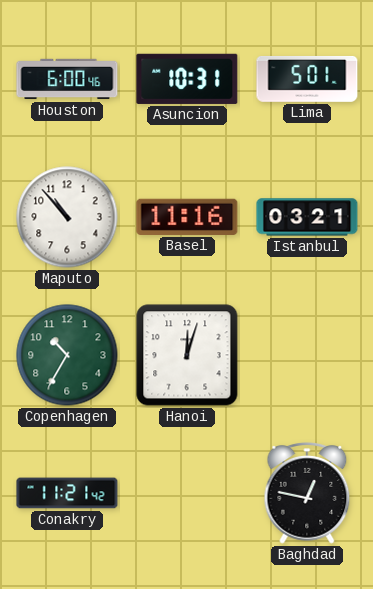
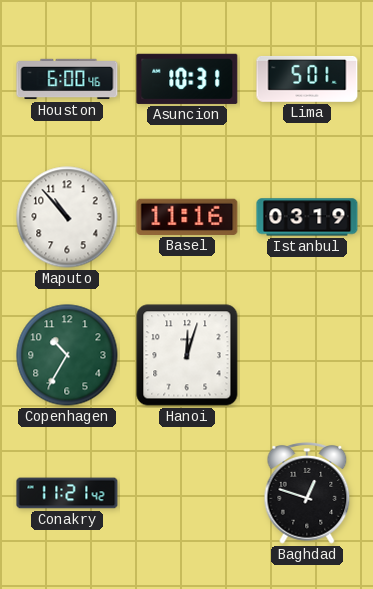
Istanbul: 03:21 -> 03:19
Baghdad: 12:47 -> 12:48
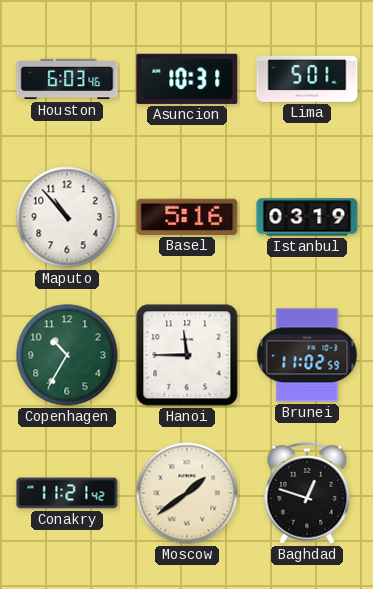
Houston: 6:00 -> 6:03
Basel: 11:16 -> 5:16
Hanoi: 12:03 -> 11:45
Brunei: none -> 11:02
Moscow: none -> 1:39
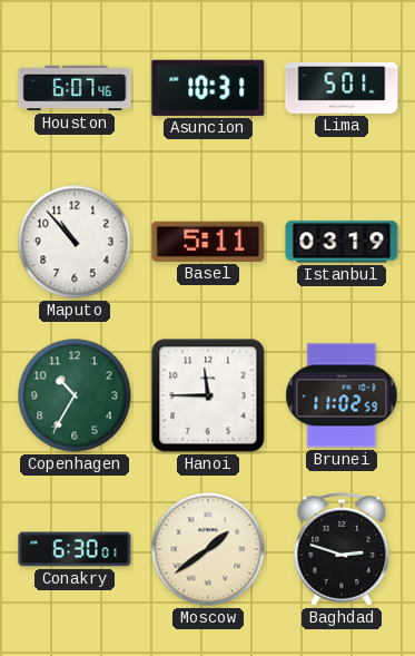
Houston: 6:03 -> 6:07
Basel: 5:16 -> 5:11
Conakry: 11:21 -> 6:30
Baghdad: 12:48 -> 2:48
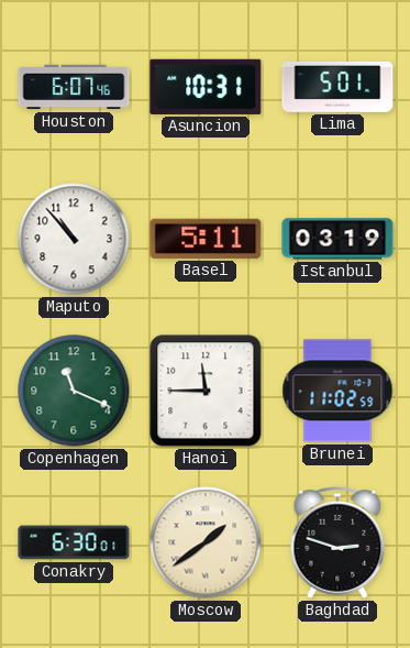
Copenhagen: 10:35 -> 11:19
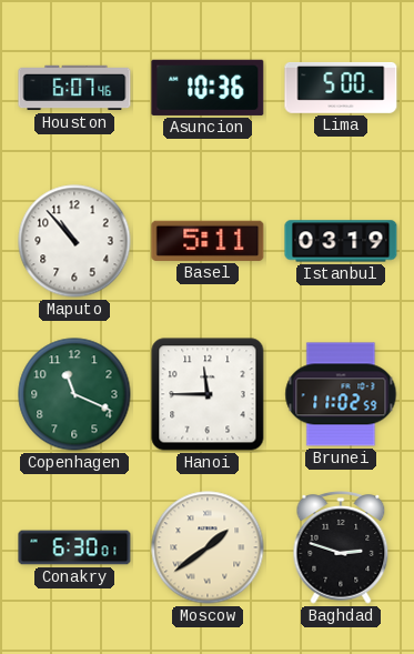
Asuncion: 10:31 -> 10:36
Lima: 5:01 -> 5:00
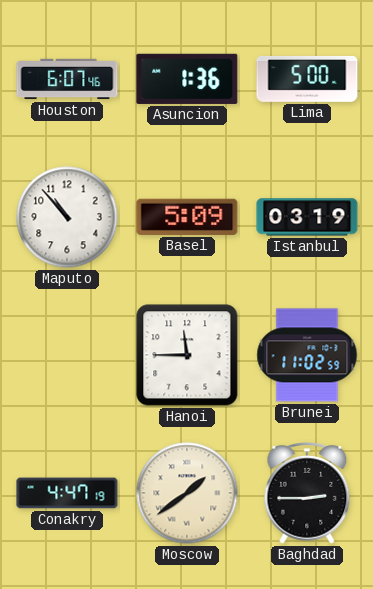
Asuncion: 10:36 -> 1:36
Basel: 5:11 -> 5:09
Copenhagen: 11:19 -> none
Conakry: 6:30 -> 4:47
Baghdad: 2:48 -> 2:45
